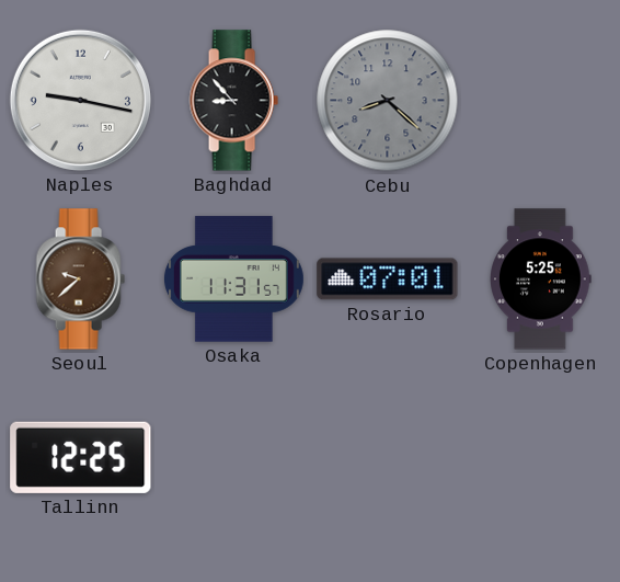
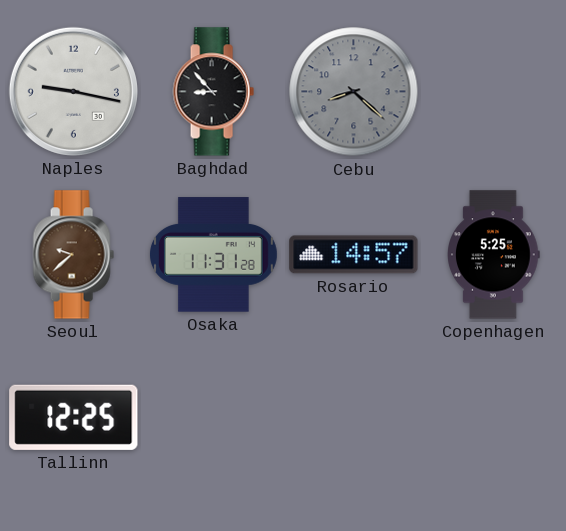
Osaka: 11:31:57 -> 11:31:28
Rosario: 07:01 -> 14:57
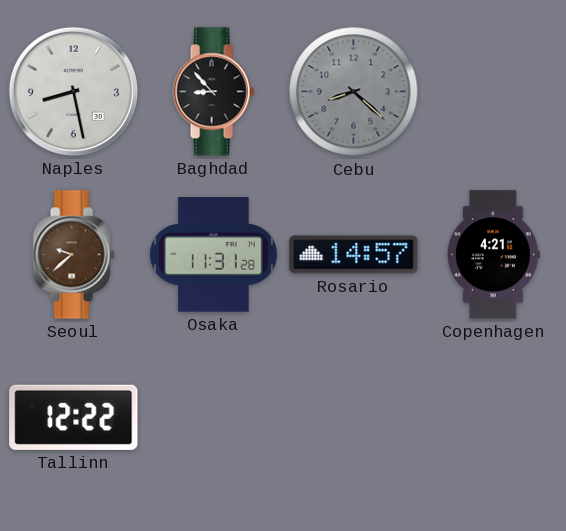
Naples: 9:17 -> 8:28
Copenhagen: 5:25 -> 4:21
Tallinn: 12:25 -> 12:22
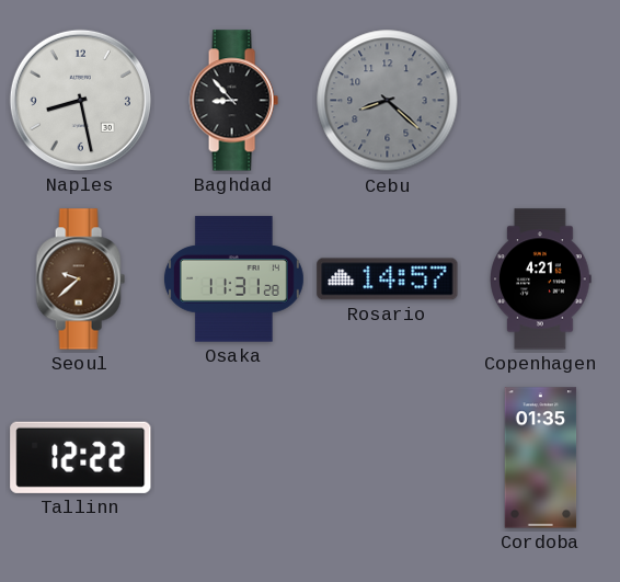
Cordoba: none -> 01:35
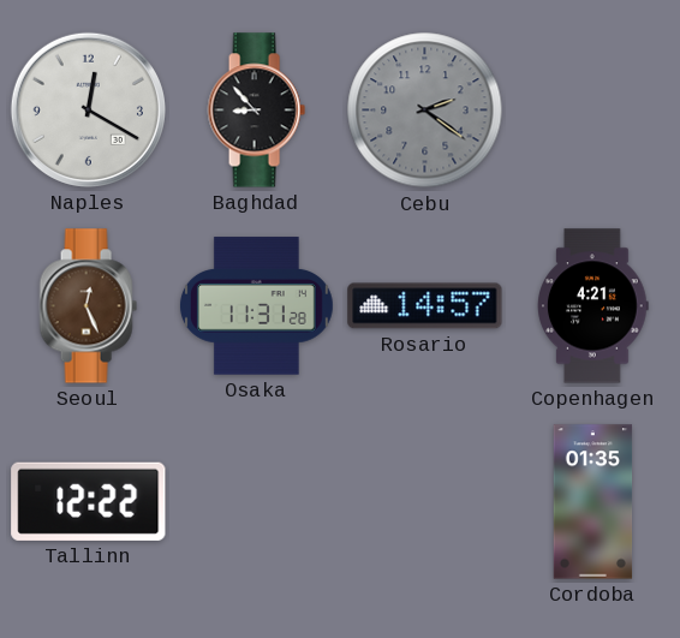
Naples: 8:28 -> 12:20
Cebu: 8:22 -> 2:21
Seoul: 9:38 -> 12:26
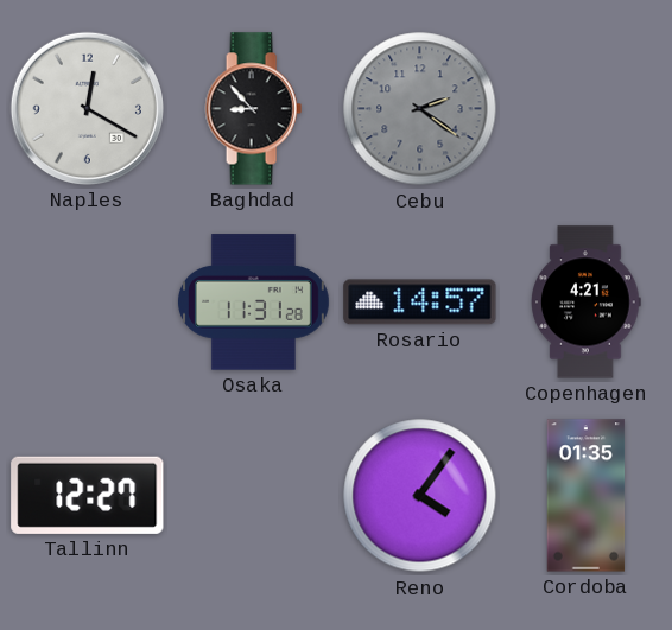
Seoul: 12:26 -> none
Tallinn: 12:22 -> 12:27
Reno: none -> 4:06
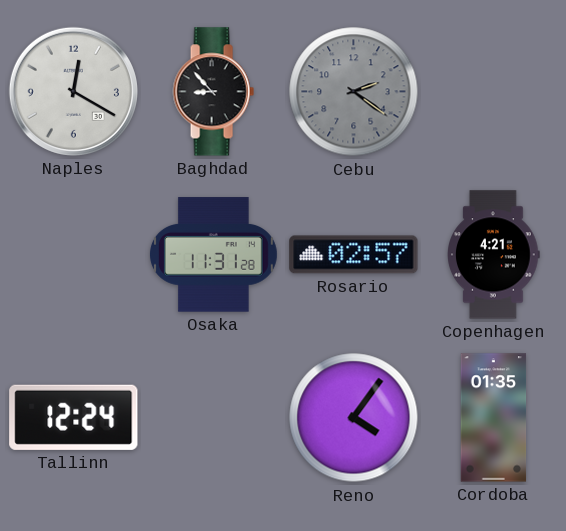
Rosario: 14:57 -> 02:57
Tallinn: 12:27 -> 12:24
